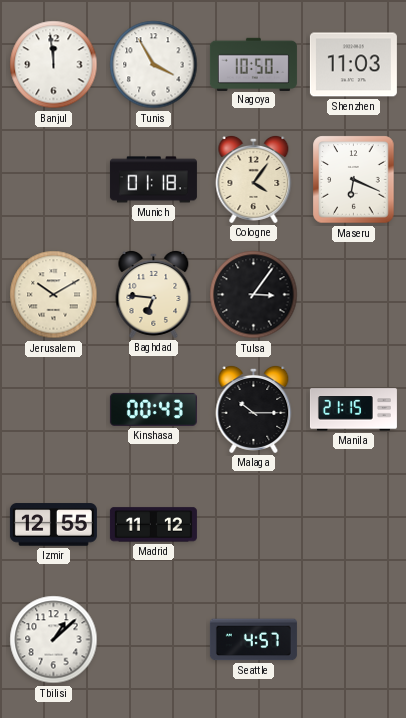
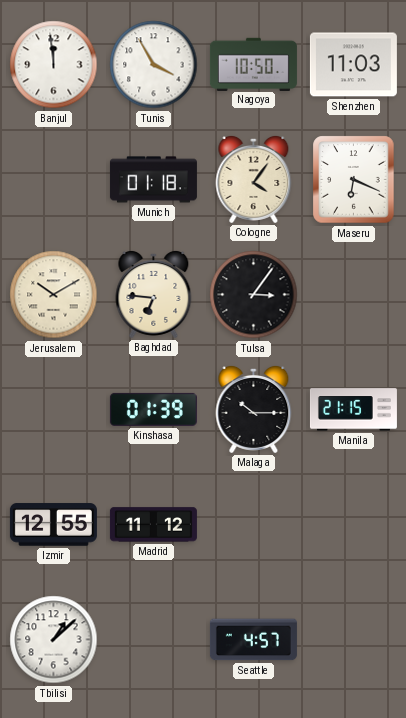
Kinshasa: 00:43 -> 01:39
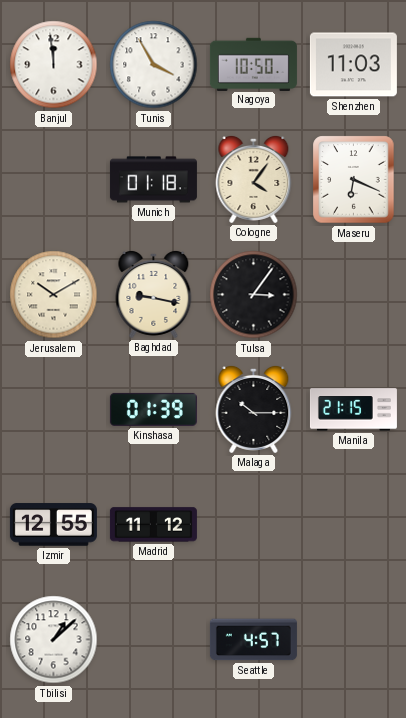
Baghdad: 6:46 -> 9:17
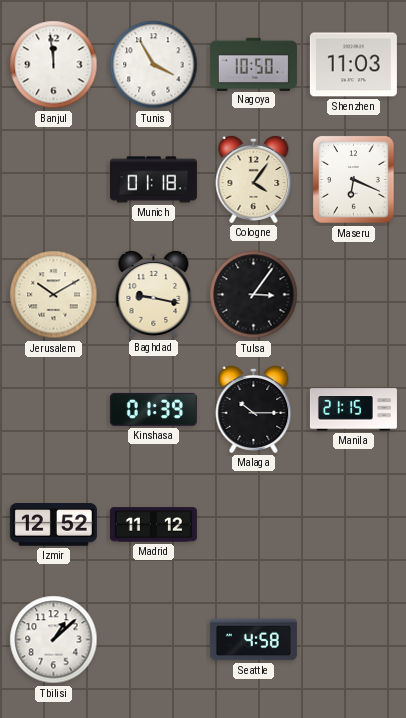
Izmir: 12:55 -> 12:52
Seattle: 4:57 -> 4:58
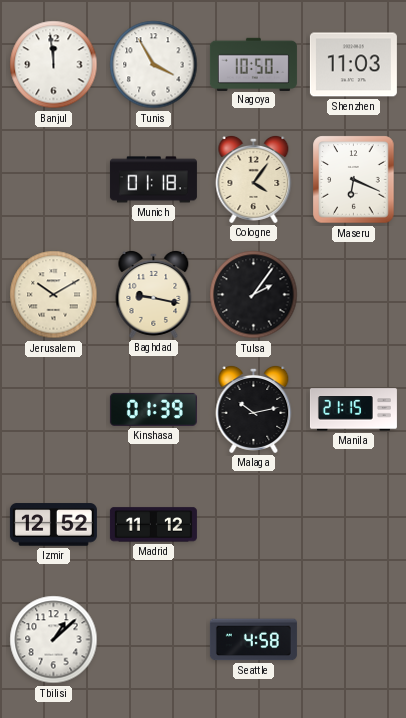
Tulsa: 3:06 -> 2:06
Malaga: 10:15 -> 10:13
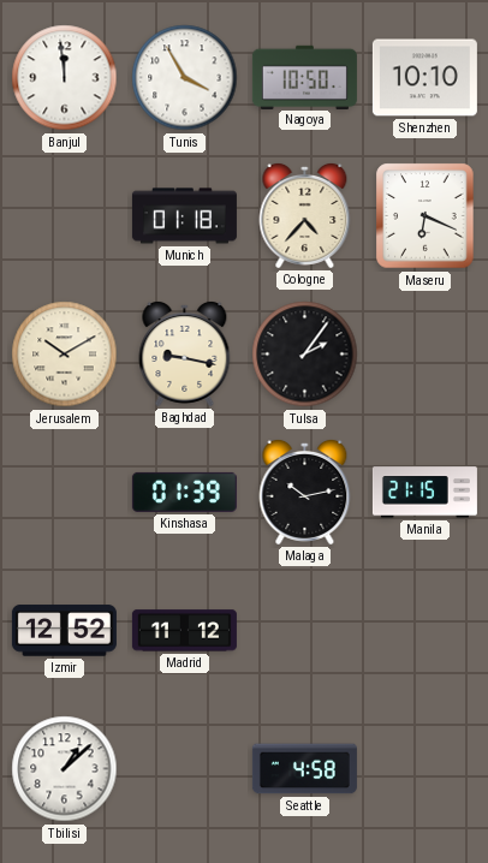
Shenzhen: 11:03 -> 10:10
Cologne: 4:06 -> 4:37
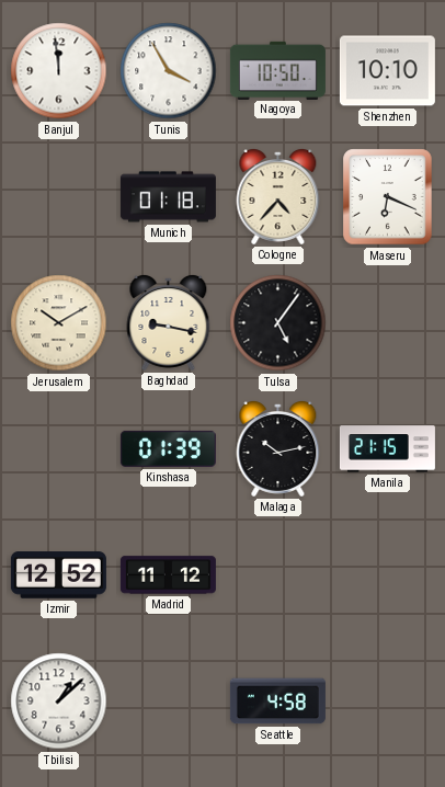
Tulsa: 2:06 -> 5:06
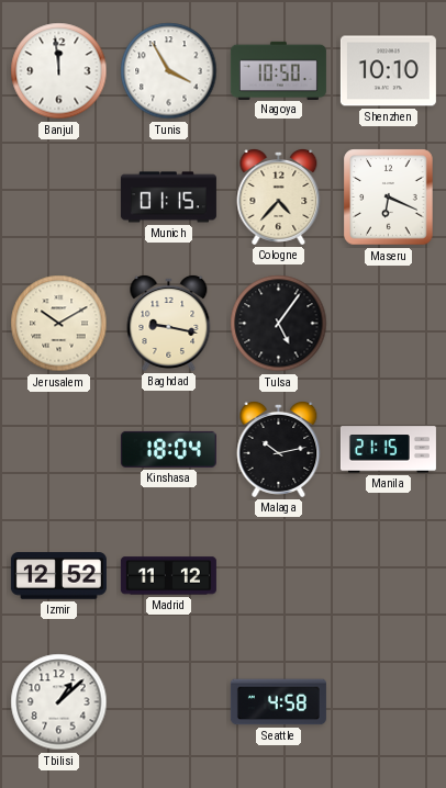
Munich: 01:18 -> 01:15
Kinshasa: 01:39 -> 18:04
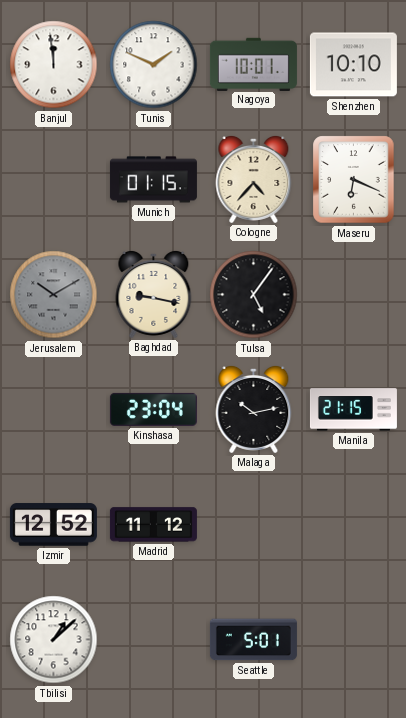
Tunis: 3:55 -> 1:49
Nagoya: 10:50 -> 10:01
Jerusalem dial: cream -> grey
Kinshasa: 18:04 -> 23:04
Seattle: 4:58 -> 5:01
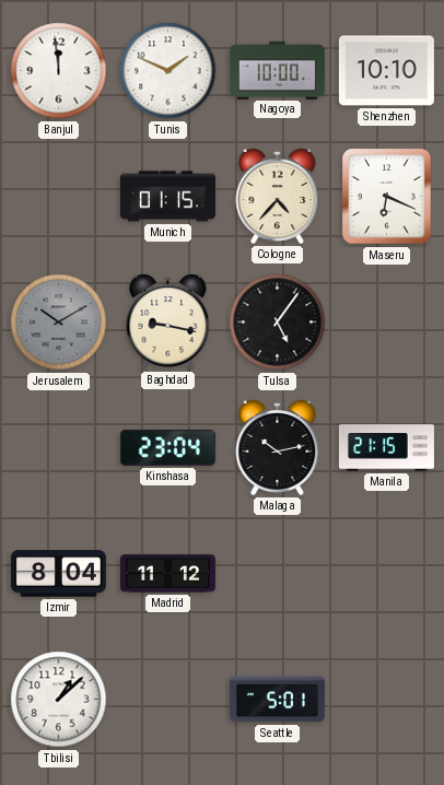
Nagoya: 10:01 -> 10:00
Izmir: 12:52 -> 8:04
